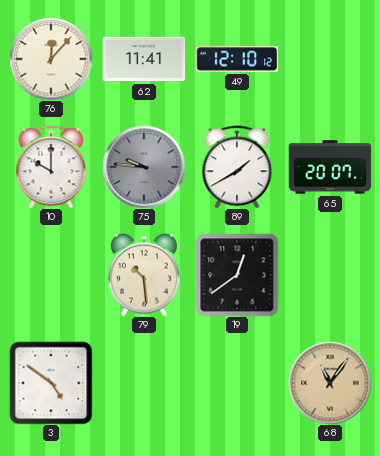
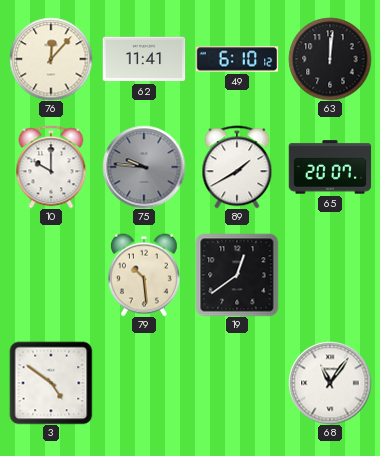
49: 12:10 -> 6:10
63: none -> 12:01
68 dial: champagne -> white
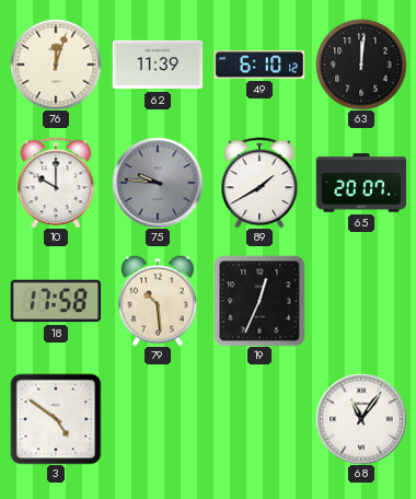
76: 12:07 -> 12:03
62: 11:41 -> 11:39
18: none -> 17:58
19: 12:39 -> 12:34
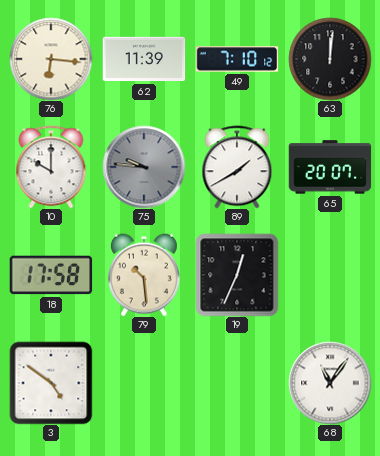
76: 12:03 -> 6:16
49: 6:10 -> 7:10
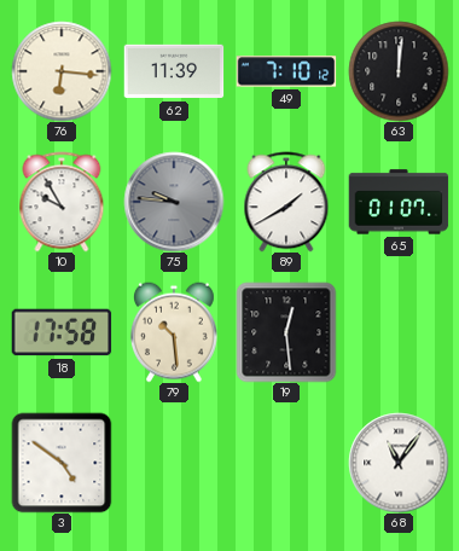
10: 10:00 -> 9:55
65: 20:07 -> 01:07
19: 12:34 -> 12:29
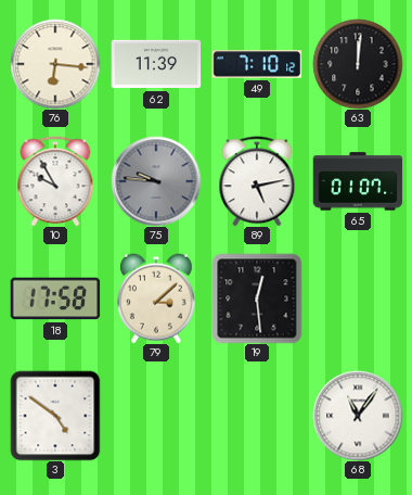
89: 1:40 -> 5:13
79: 10:29 -> 3:08
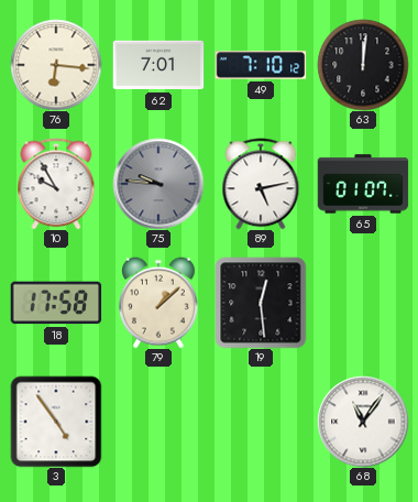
62: 11:39 -> 7:01
79: 3:08 -> 1:08
3: 4:51 -> 4:54
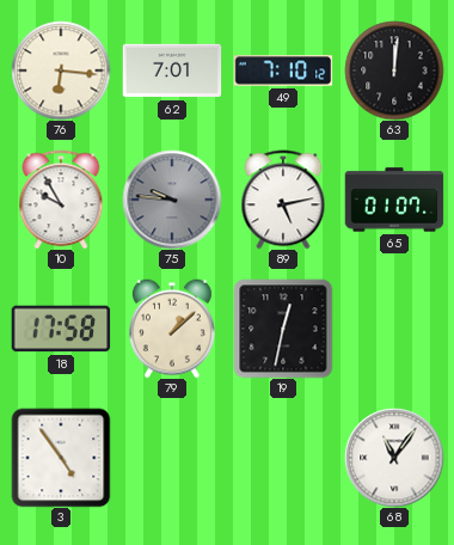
19: 12:29 -> 12:32
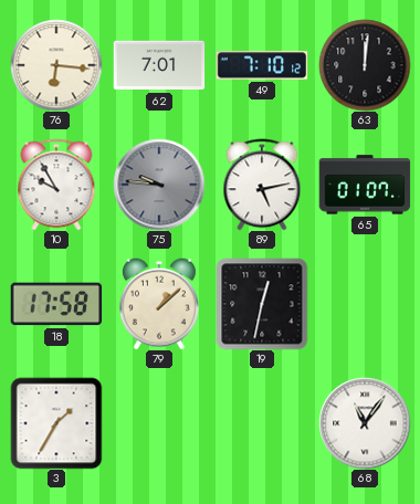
3: 4:54 -> 1:35
